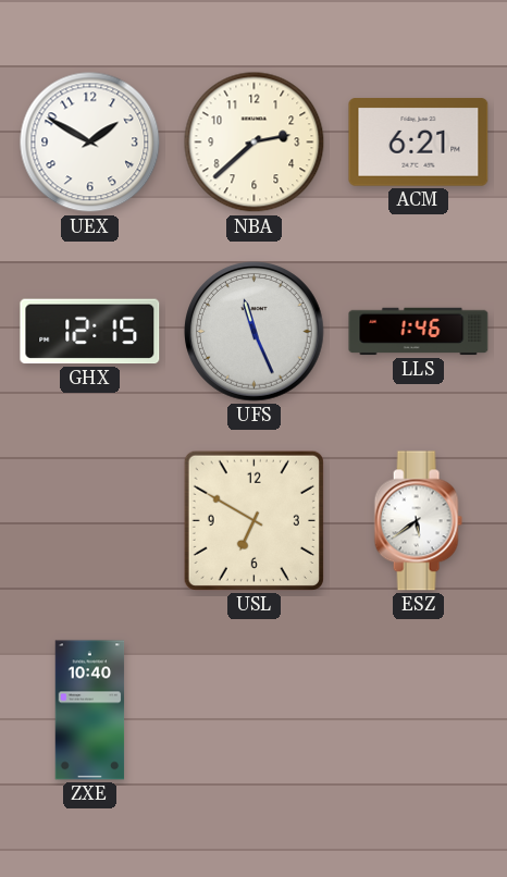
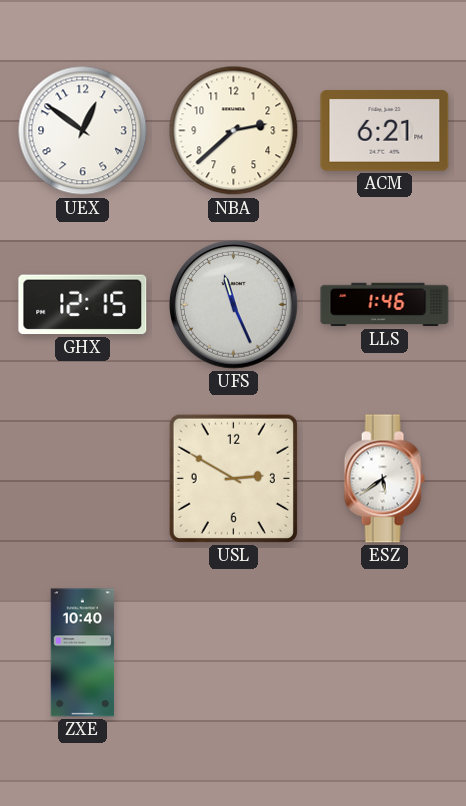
UEX: 1:50 -> 12:51
USL: 6:50 -> 2:50
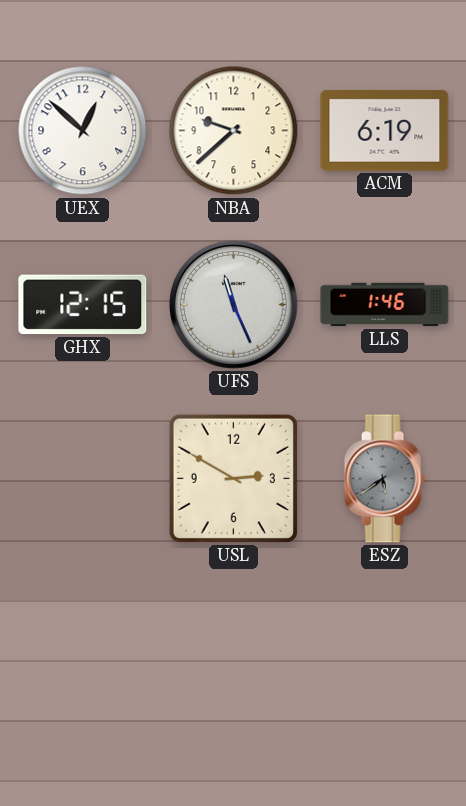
UEX: 12:51 -> 12:52
NBA: 2:38 -> 9:38
ACM: 6:21 -> 6:19
ESZ dial: white -> grey
ZXE: 10:40 -> none
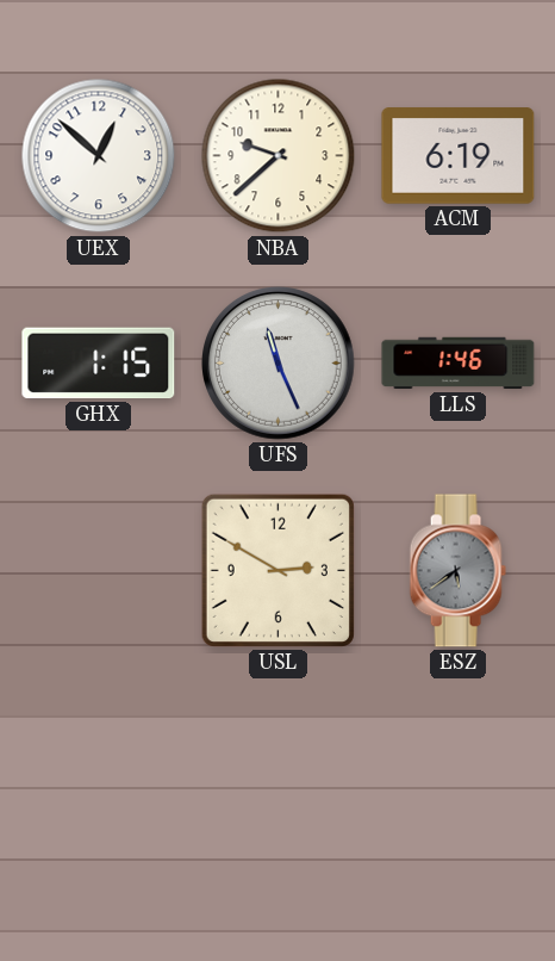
GHX: 12:15 -> 1:15
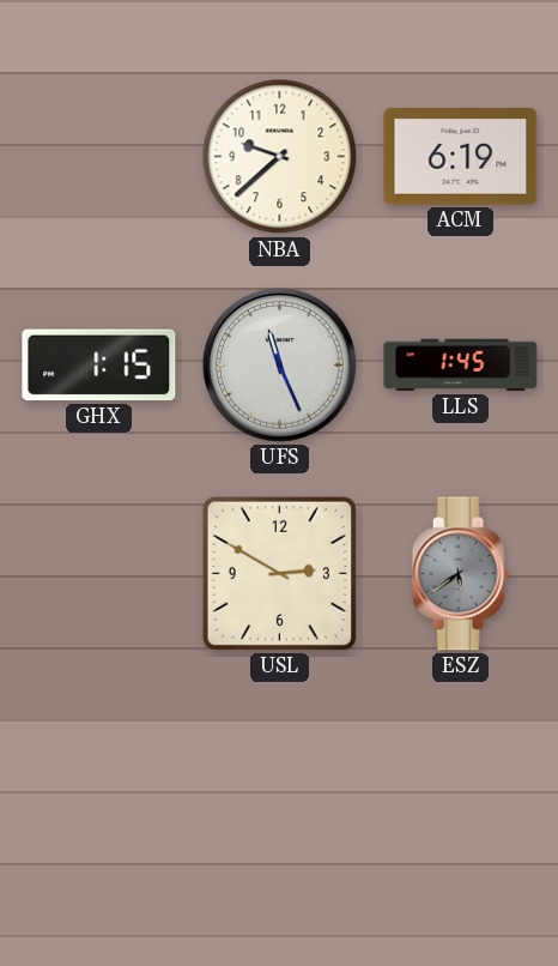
UEX: 12:52 -> none
LLS: 1:46 -> 1:45
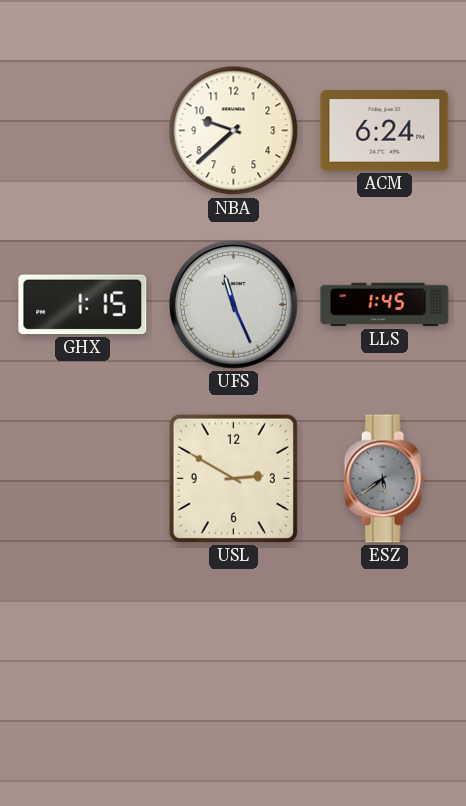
ACM: 6:19 -> 6:24
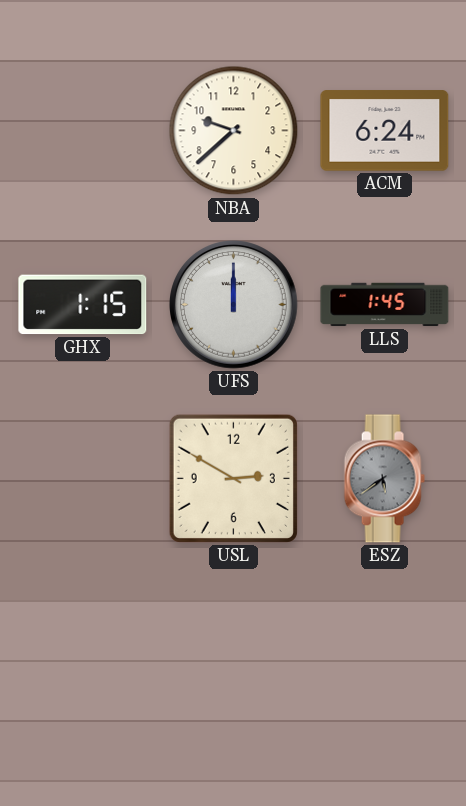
UFS: 11:26 -> 12:00
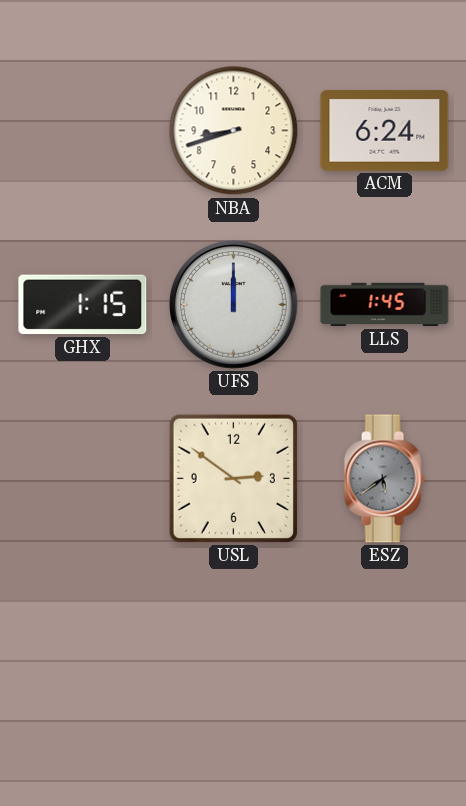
NBA: 9:38 -> 8:42
USL: 2:50 -> 2:51
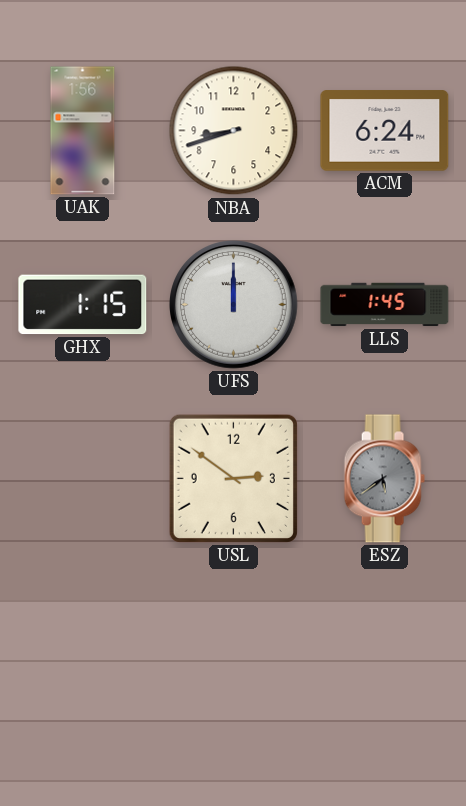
UAK: none -> 1:56
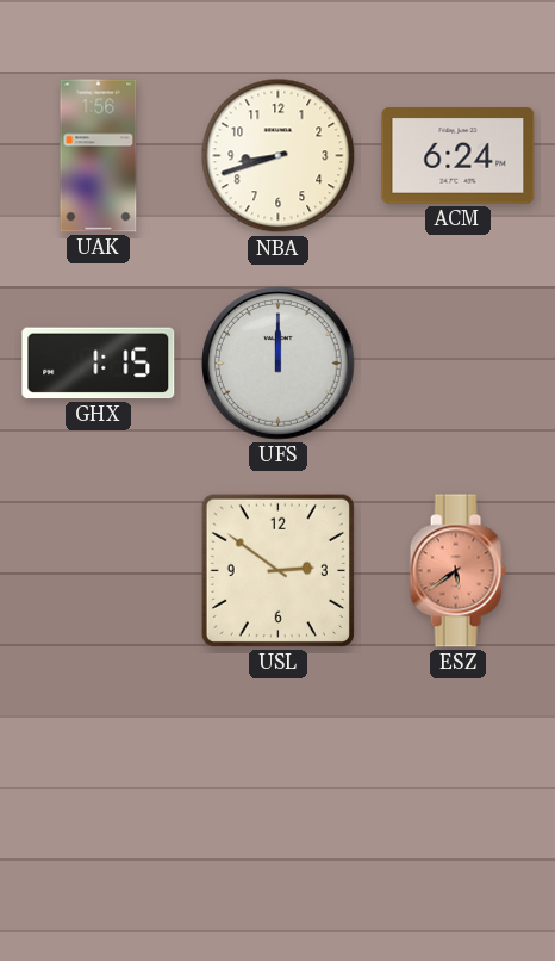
LLS: 1:45 -> none
ESZ dial: grey -> salmon
